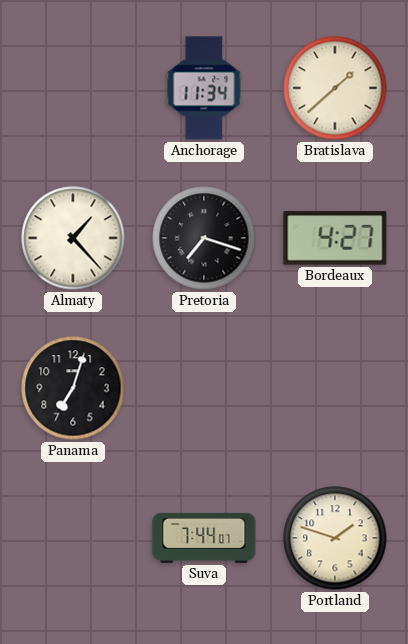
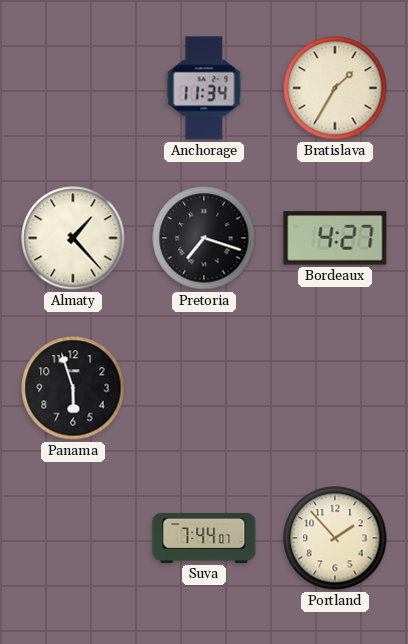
Bratislava: 1:38 -> 1:35
Panama: 7:03 -> 5:57
Portland: 1:48 -> 1:53
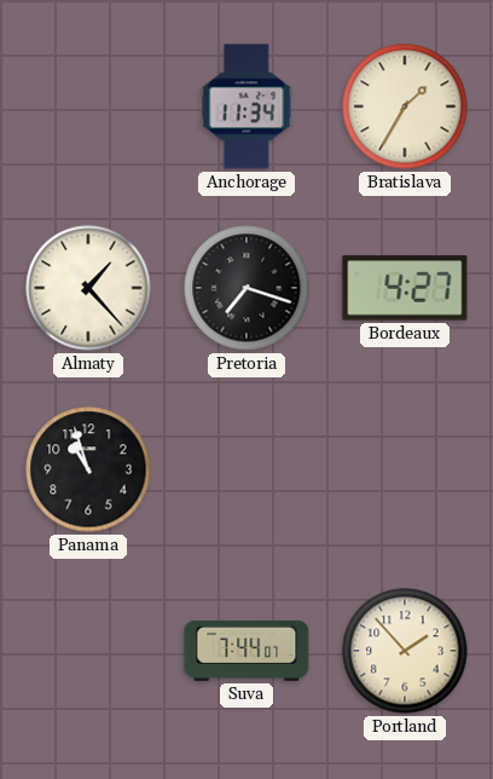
Panama: 5:57 -> 10:57
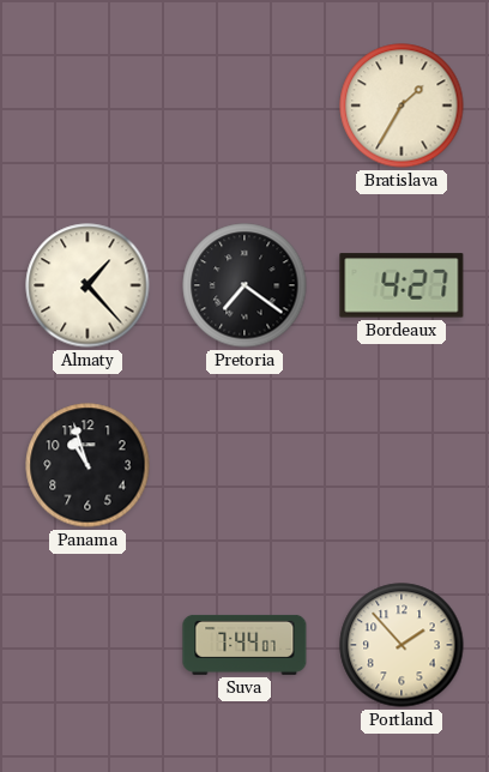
Anchorage: 11:34 -> none
Pretoria: 7:18 -> 7:21
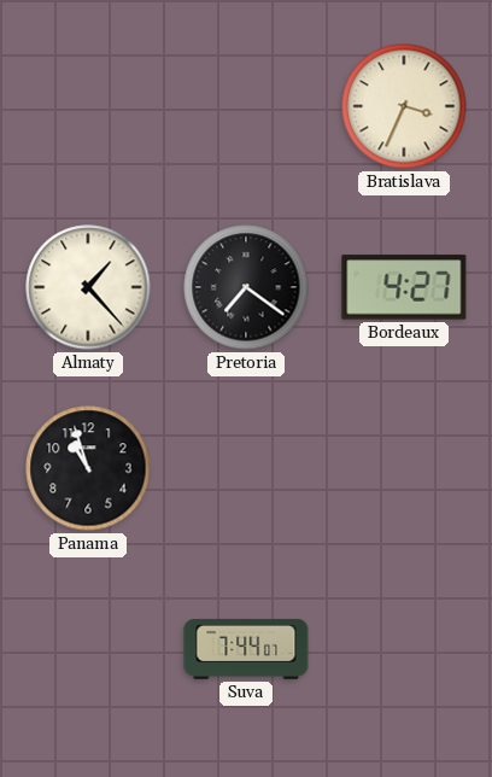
Bratislava: 1:35 -> 3:34
Portland: 1:53 -> none
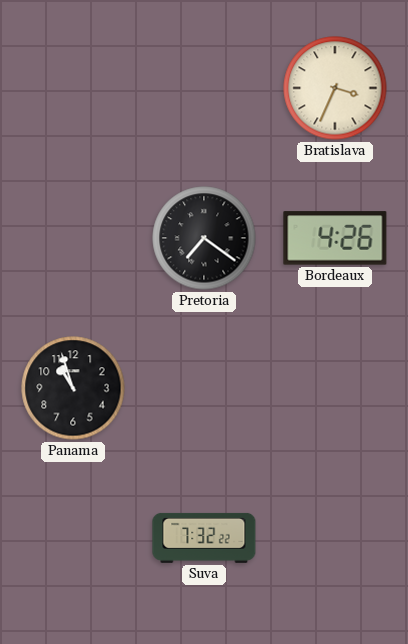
Almaty: 1:23 -> none
Bordeaux: 4:27 -> 4:26
Suva: 7:44 -> 7:32
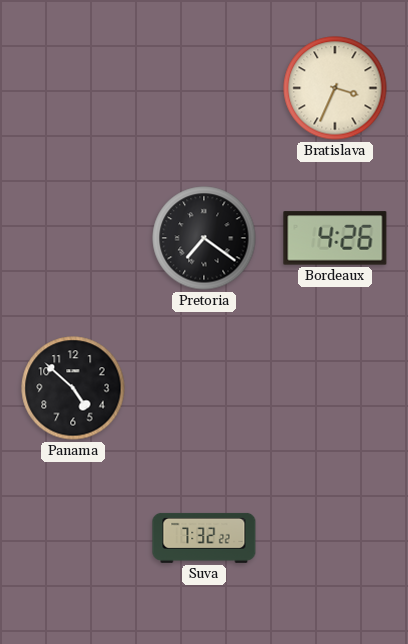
Panama: 10:57 -> 4:52
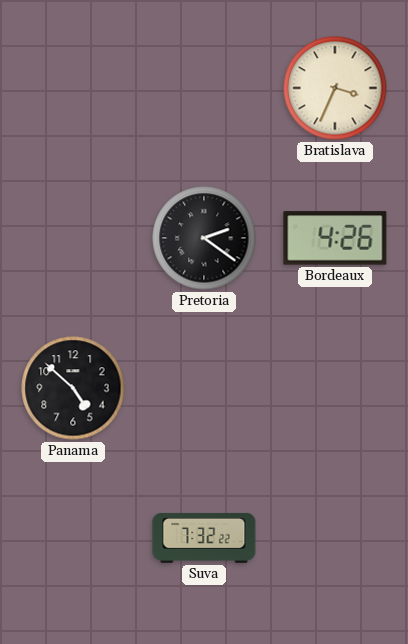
Pretoria: 7:21 -> 2:21
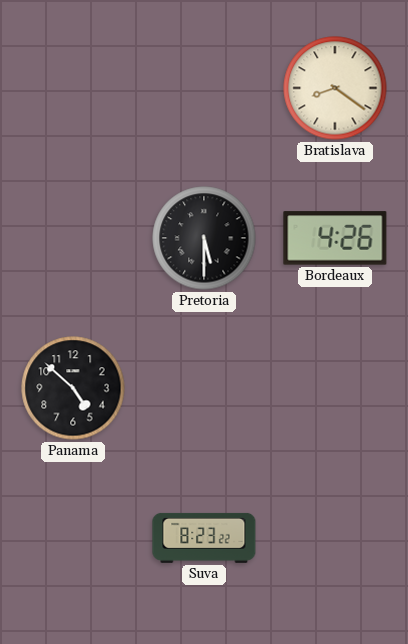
Bratislava: 3:34 -> 8:21
Pretoria: 2:21 -> 5:30
Suva: 7:32 -> 8:23
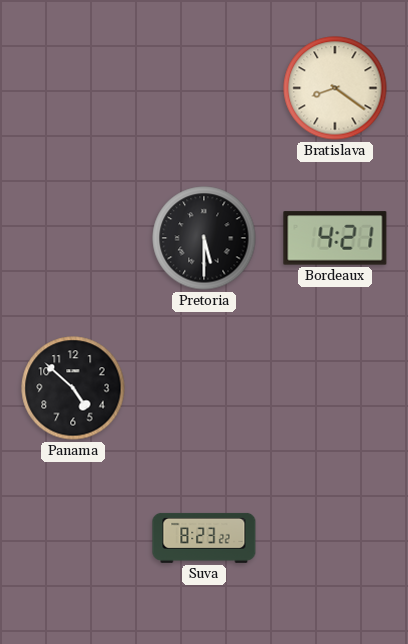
Bordeaux: 4:26 -> 4:21
